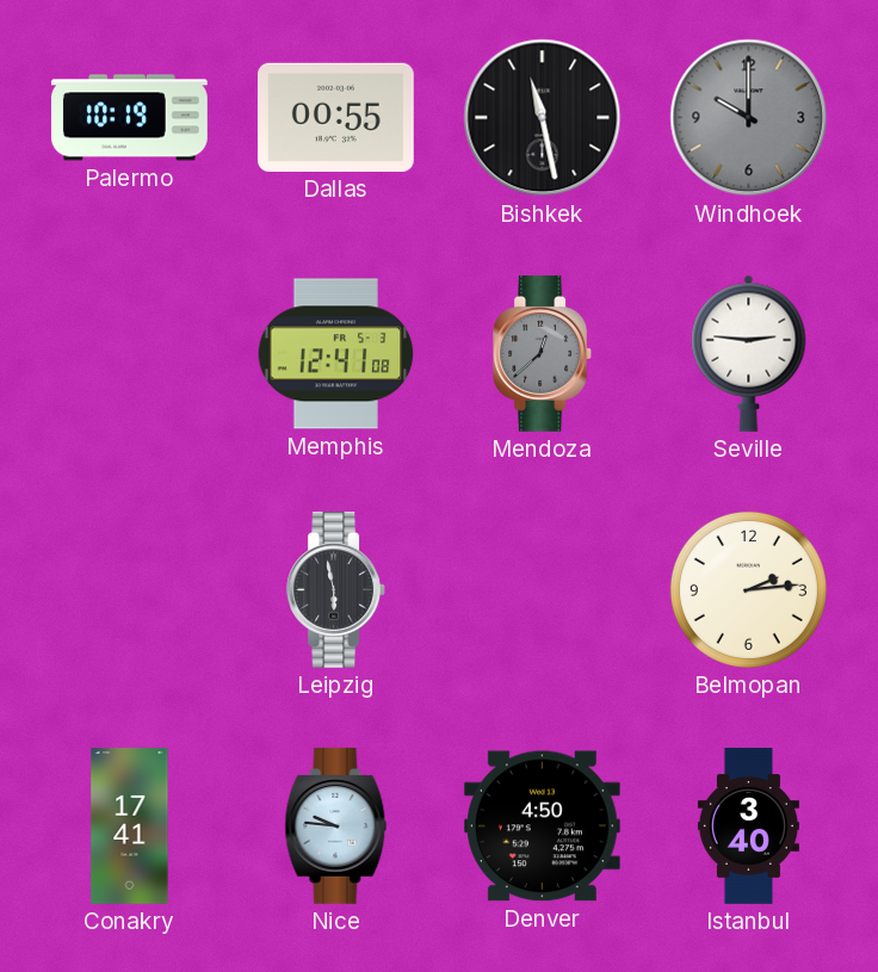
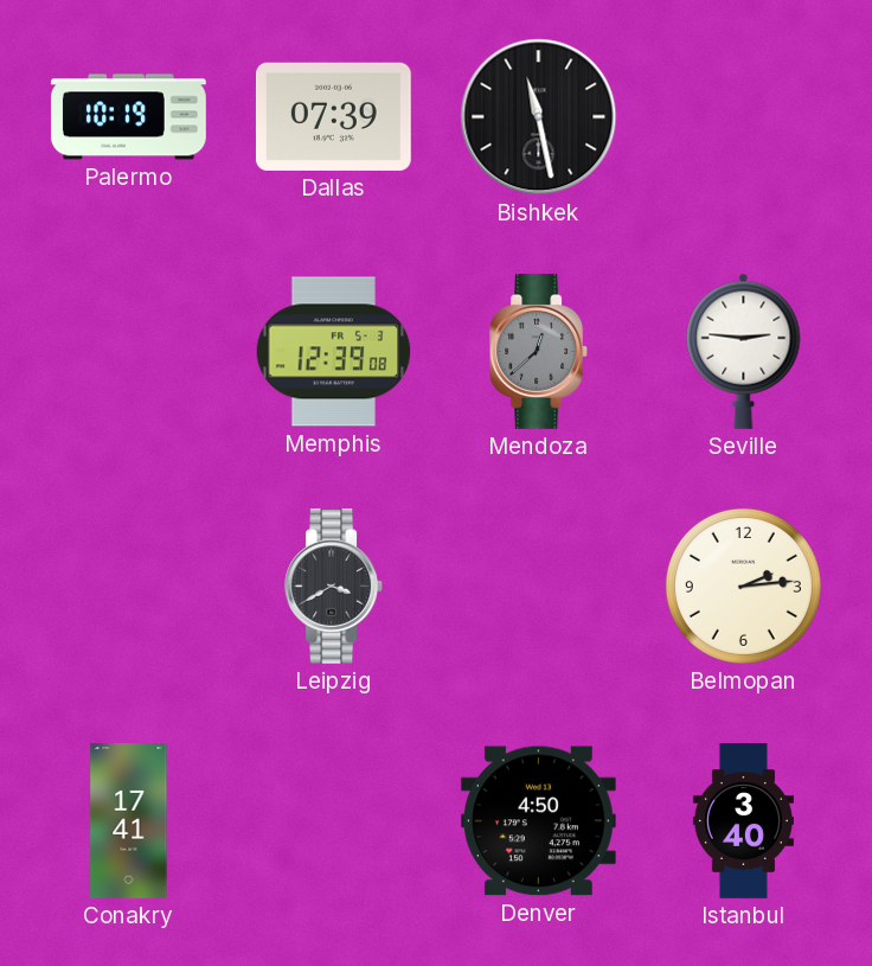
Dallas: 00:55 -> 07:39
Windhoek: 10:00 -> none
Memphis: 12:41 -> 12:39
Leipzig: 5:58 -> 3:40
Nice: 9:46 -> none
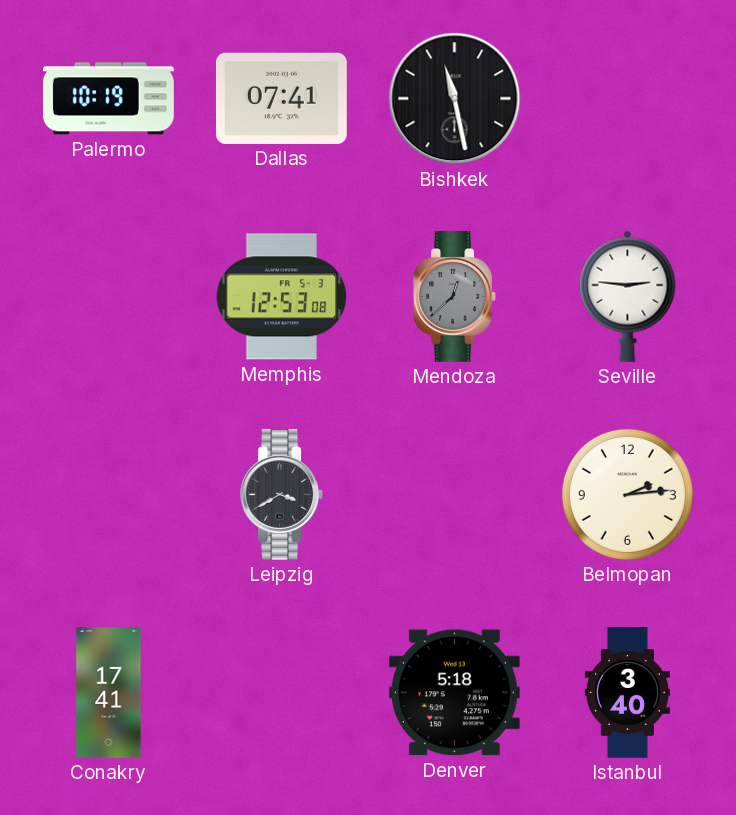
Dallas: 07:39 -> 07:41
Memphis: 12:39 -> 12:53
Denver: 4:50 -> 5:18
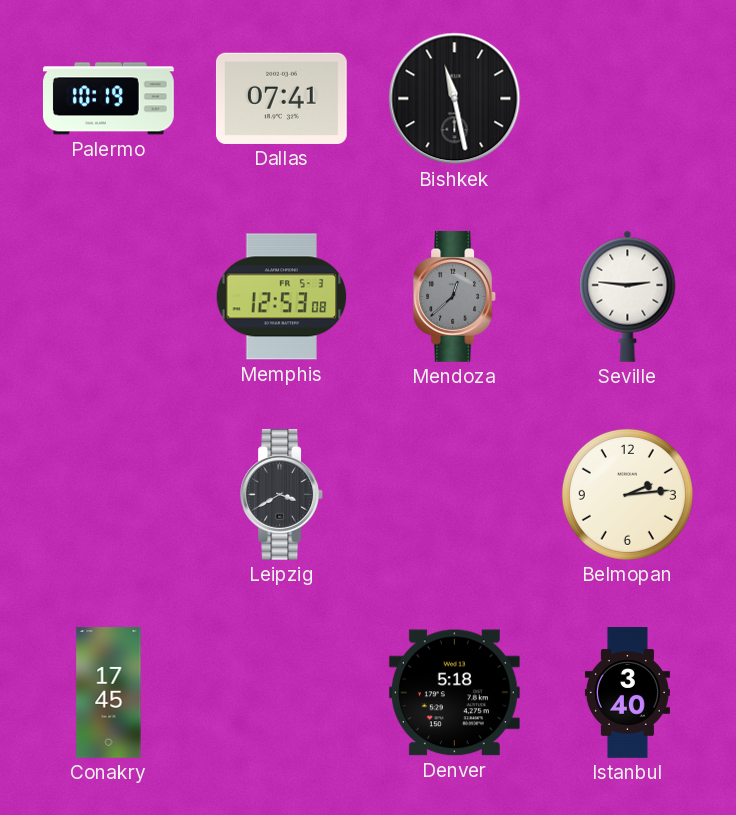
Conakry: 17:41 -> 17:45
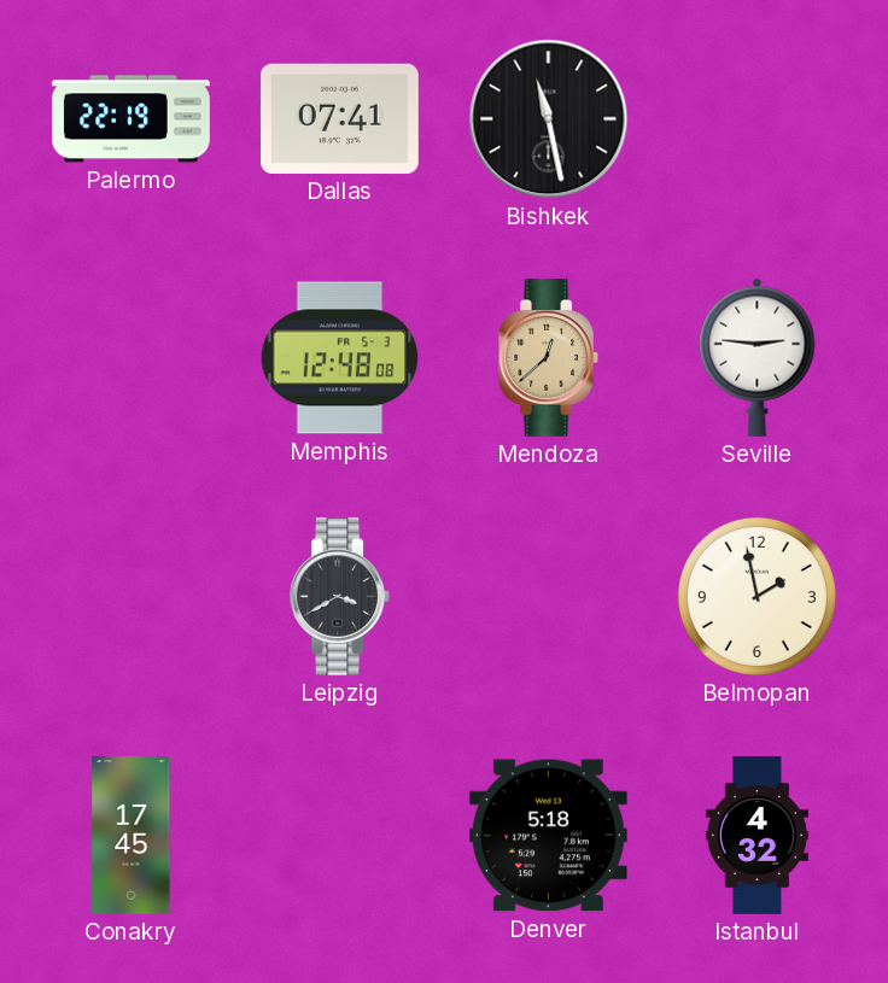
Palermo: 10:19 -> 22:19
Memphis: 12:53 -> 12:48
Mendoza dial: grey -> champagne
Belmopan: 2:14 -> 1:58
Istanbul: 3:40 -> 4:32
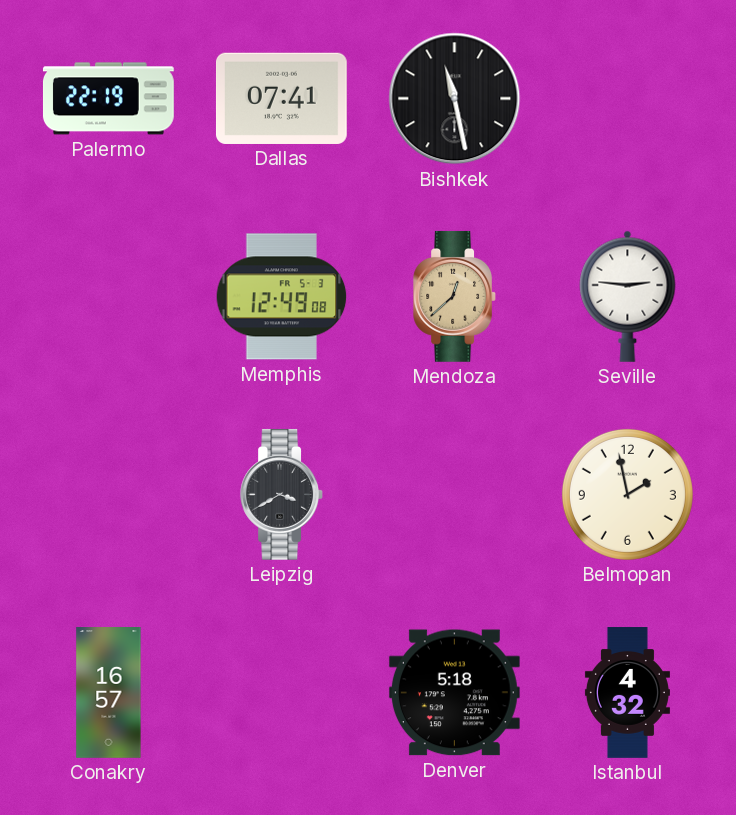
Memphis: 12:48 -> 12:49
Conakry: 17:45 -> 16:57
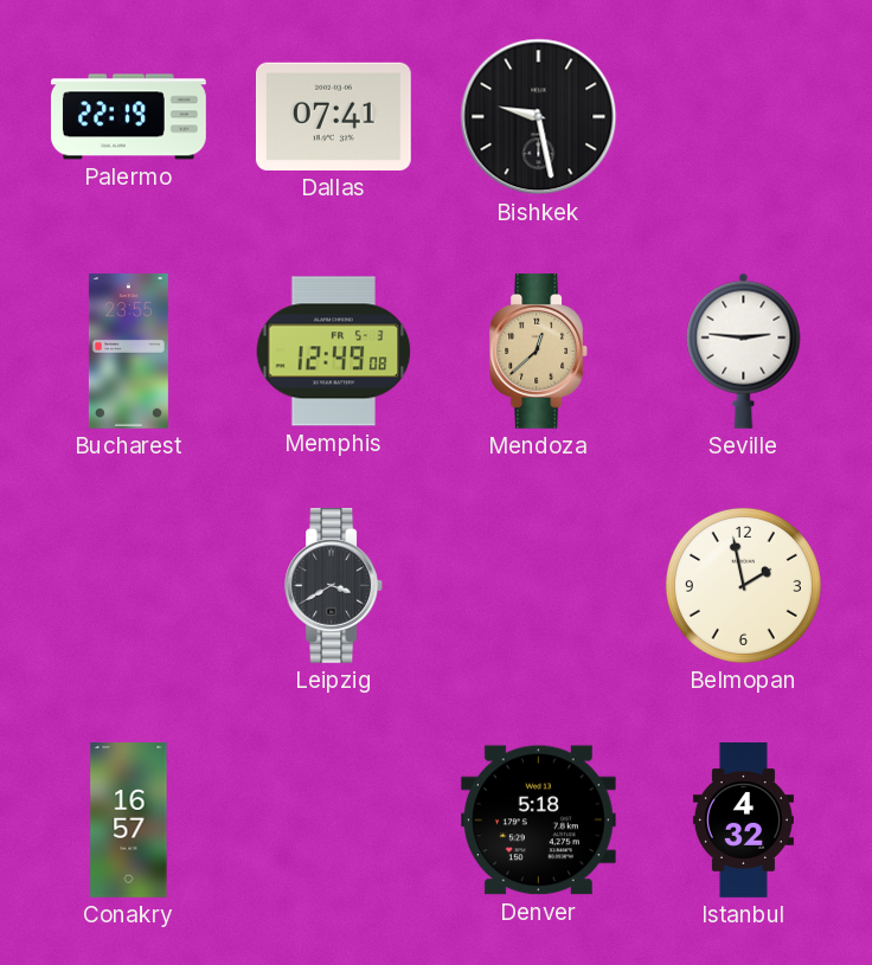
Bishkek: 11:28 -> 9:28
Bucharest: none -> 23:55
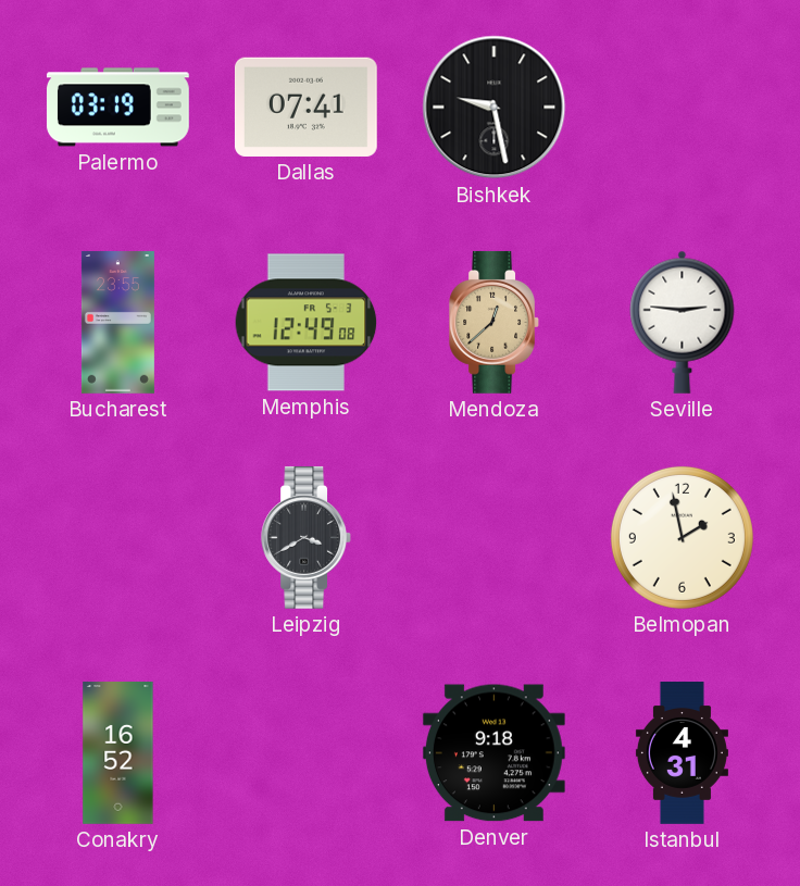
Palermo: 22:19 -> 03:19
Conakry: 16:57 -> 16:52
Denver: 5:18 -> 9:18
Istanbul: 4:32 -> 4:31
